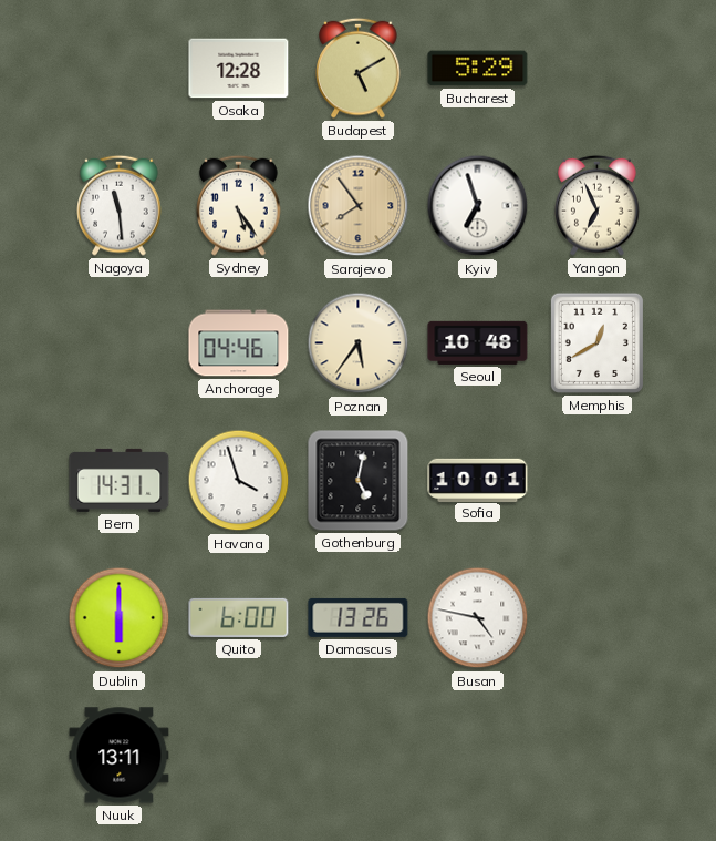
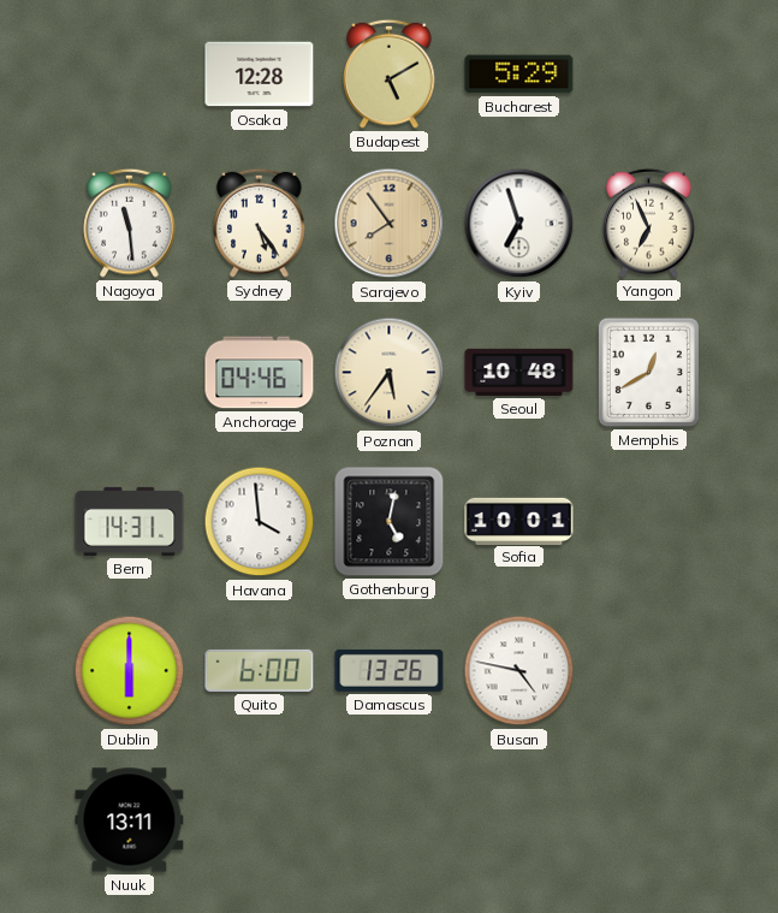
Havana: 3:57 -> 3:59
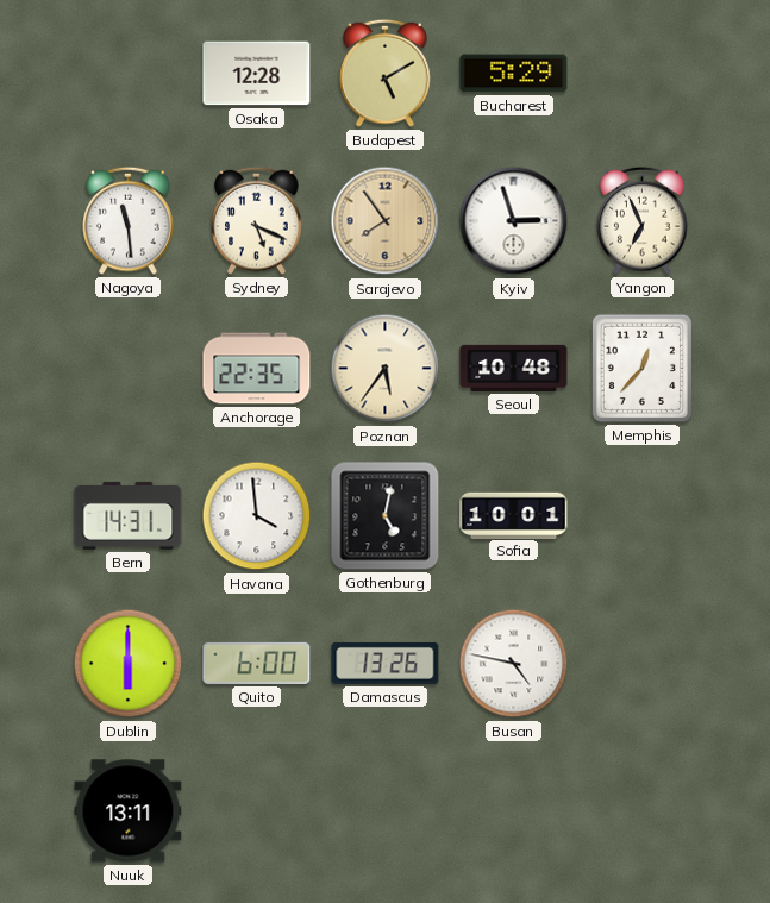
Sydney: 5:24 -> 5:19
Kyiv: 6:57 -> 2:57
Anchorage: 04:46 -> 22:35
Memphis: 12:40 -> 12:37
